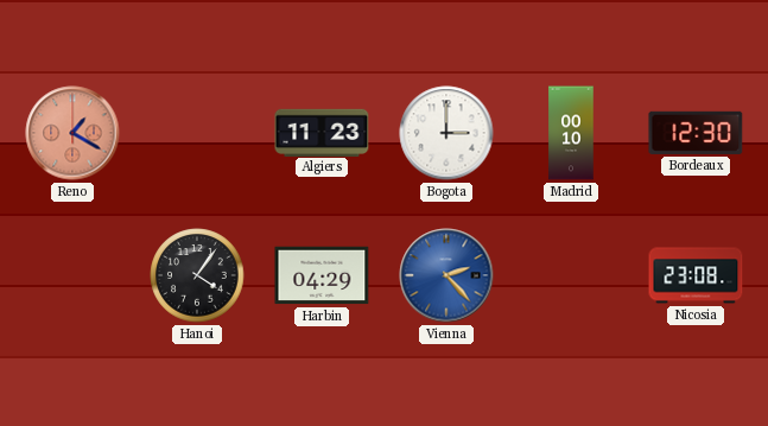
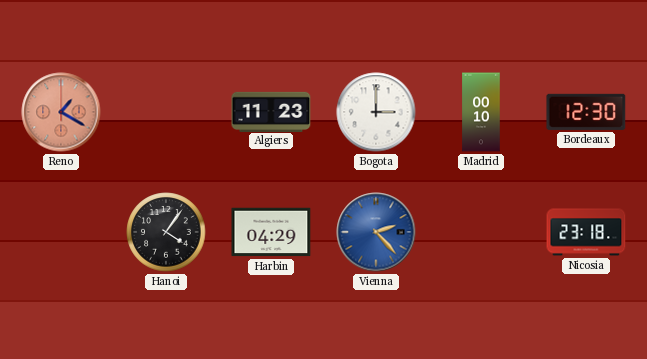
Nicosia: 23:08 -> 23:18
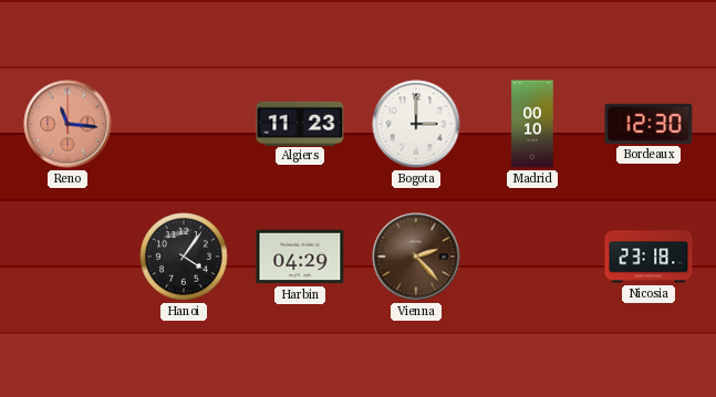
Reno: 1:20 -> 11:16
Vienna dial: blue -> brown
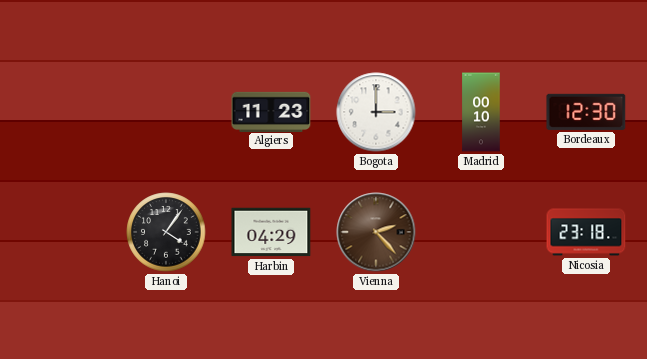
Reno: 11:16 -> none
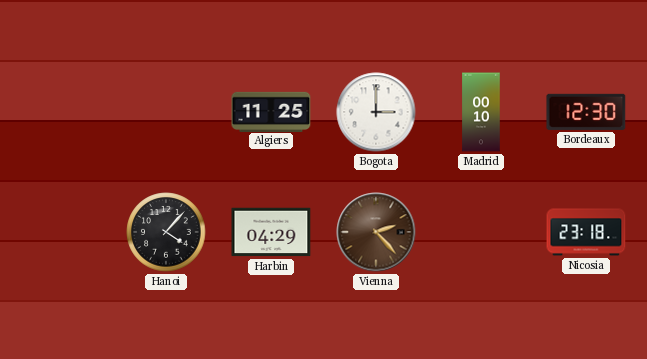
Algiers: 11:23 -> 11:25
Hanoi: 4:06 -> 4:07
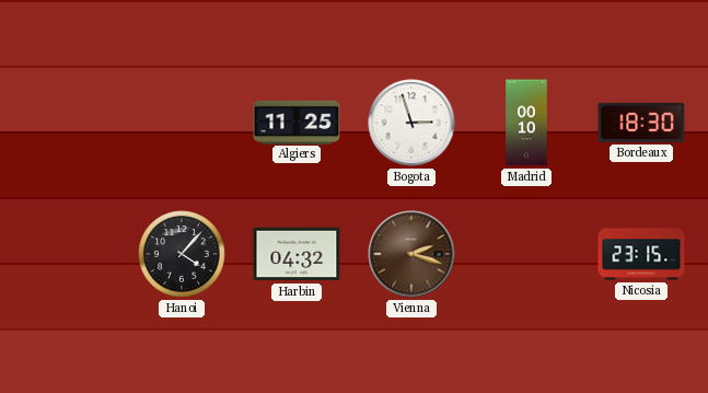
Bogota: 3:00 -> 2:57
Bordeaux: 12:30 -> 18:30
Harbin: 04:29 -> 04:32
Vienna: 2:23 -> 2:18
Nicosia: 23:18 -> 23:15
